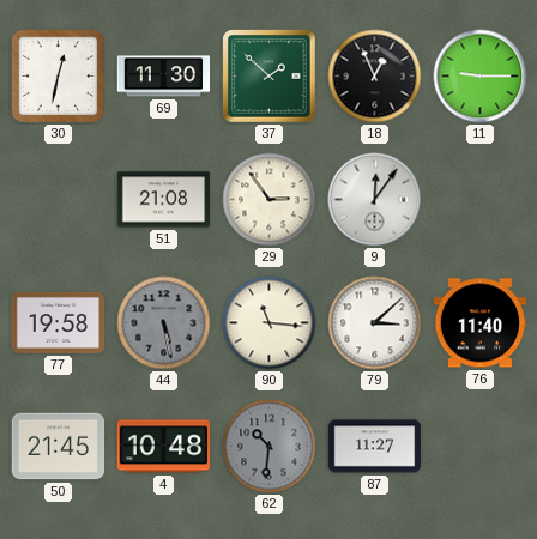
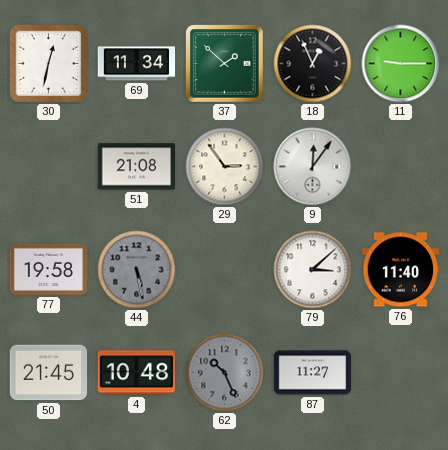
69: 11:30 -> 11:34
90: 11:16 -> none
62: 10:31 -> 10:26
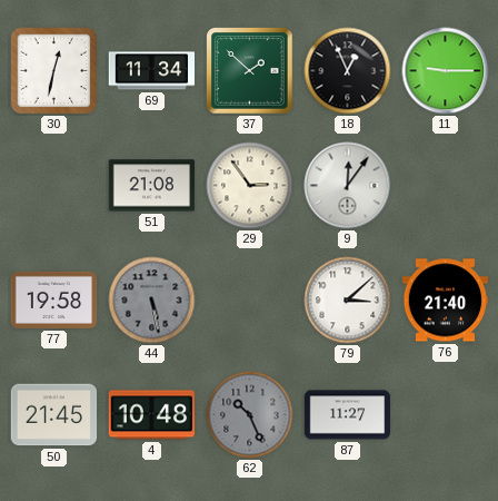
76: 11:40 -> 21:40
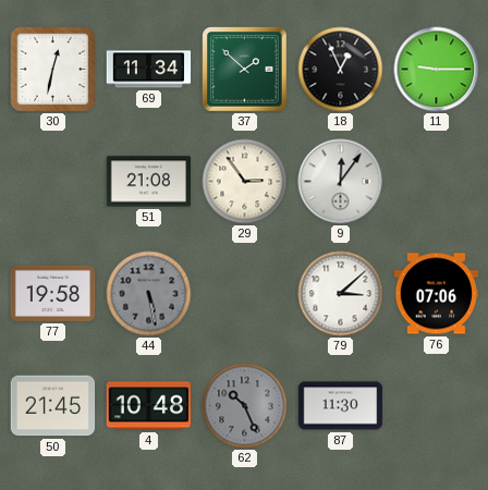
76: 21:40 -> 07:06
87: 11:27 -> 11:30
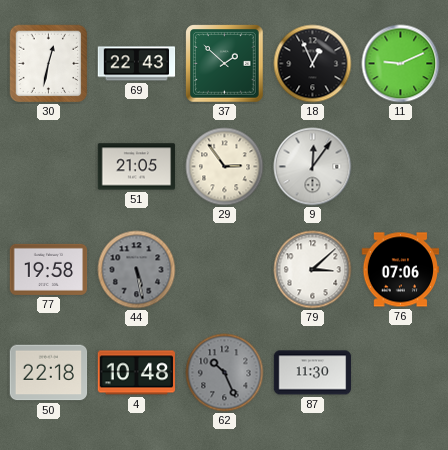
69: 11:34 -> 22:43
11: 9:15 -> 9:11
51: 21:08 -> 21:05
50: 21:45 -> 22:18
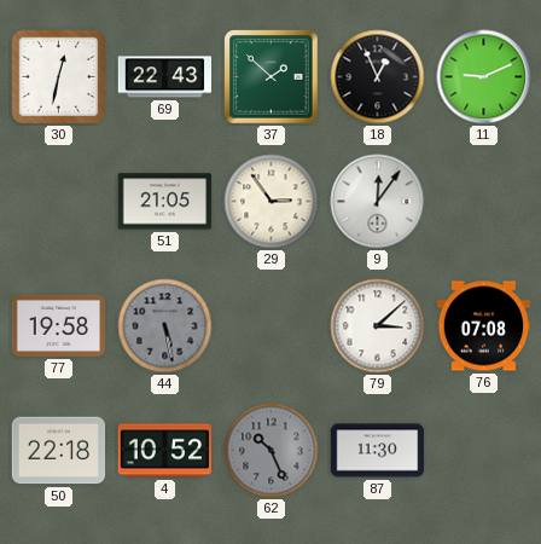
76: 07:06 -> 07:08
4: 10:48 -> 10:52
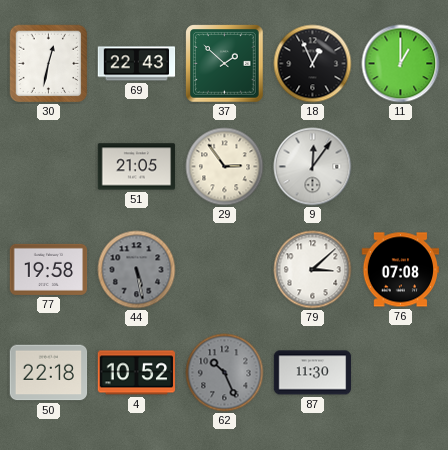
11: 9:11 -> 1:00
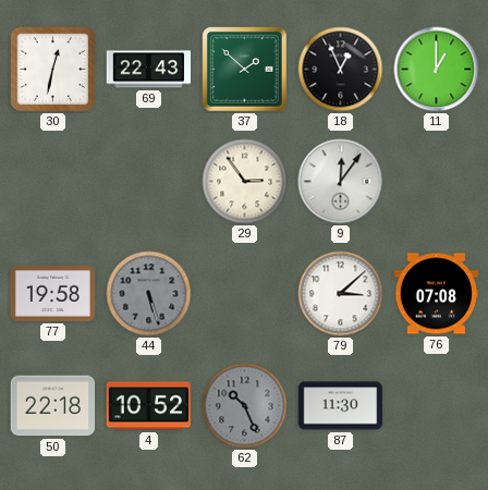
51: 21:05 -> none
44: 5:28 -> 5:27
